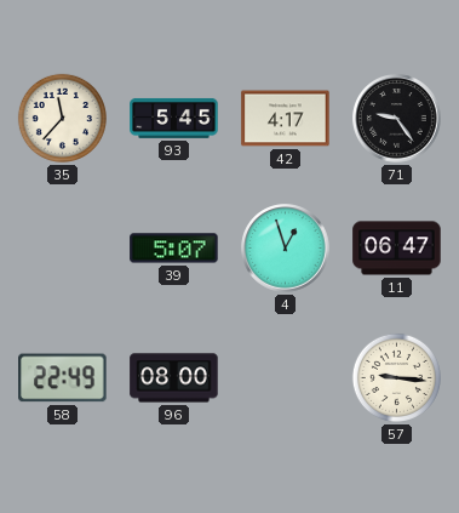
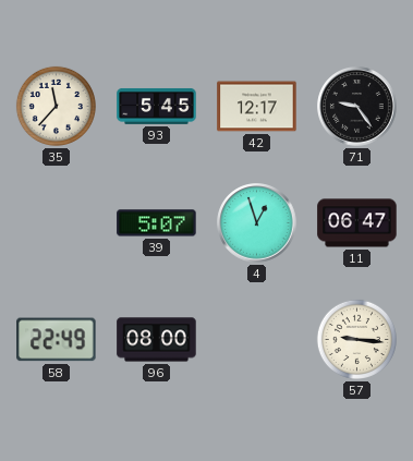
42: 4:17 -> 12:17
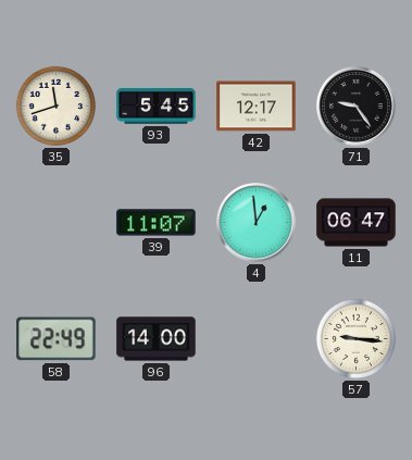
35: 11:37 -> 11:42
39: 5:07 -> 11:07
4: 12:57 -> 12:59
96: 08:00 -> 14:00
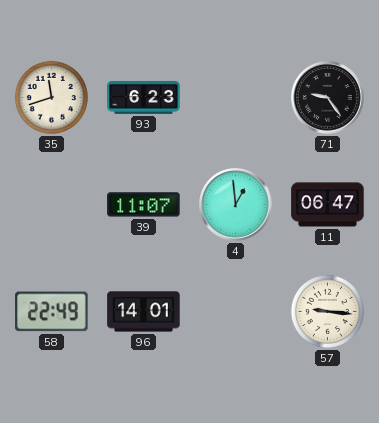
93: 5:45 -> 6:23
42: 12:17 -> none
96: 14:00 -> 14:01
